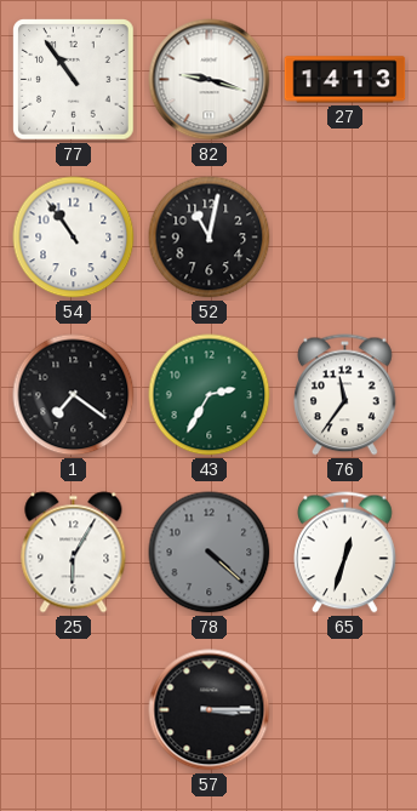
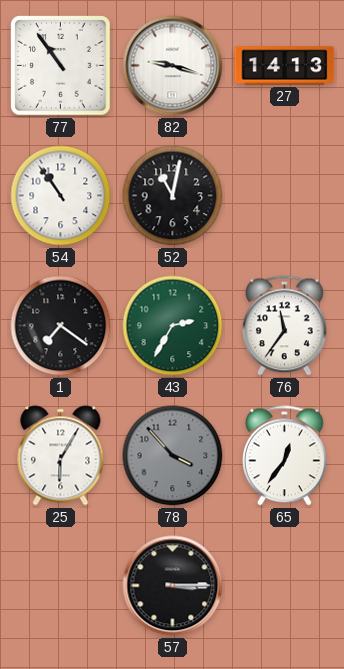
78: 4:22 -> 3:53
65: 12:33 -> 12:36
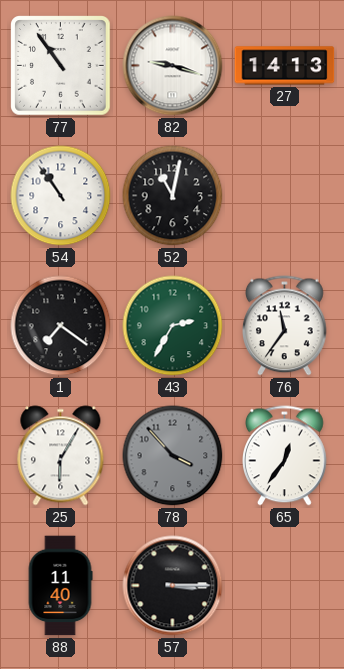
88: none -> 11:40
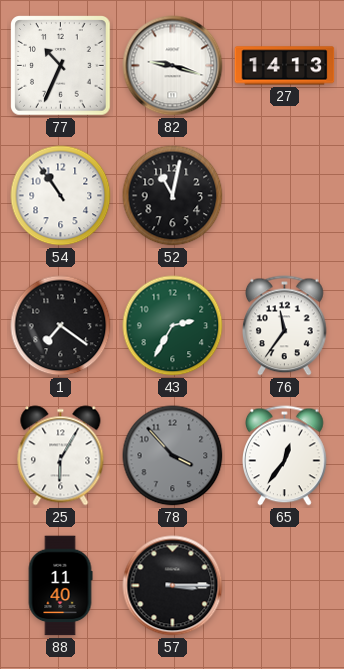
77: 10:54 -> 10:34
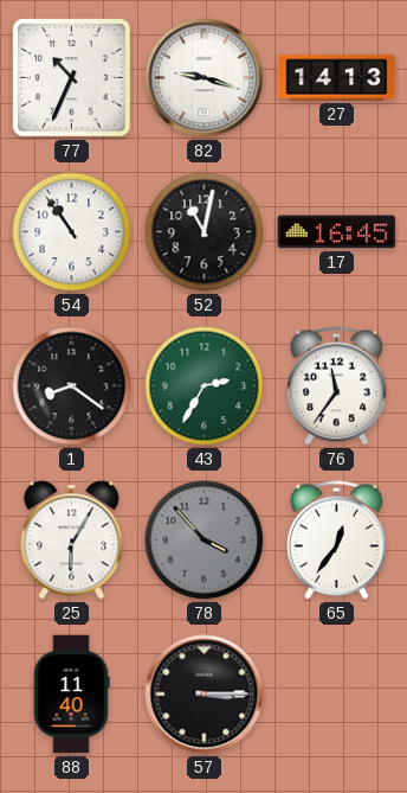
17: none -> 16:45
1: 7:21 -> 8:21
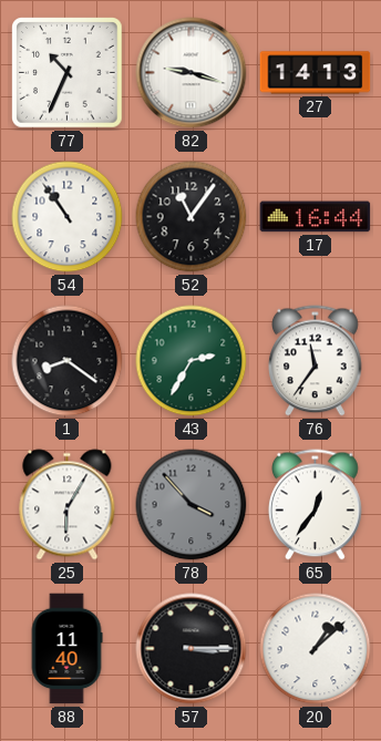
52: 11:02 -> 11:06
17: 16:45 -> 16:44
20: none -> 1:08
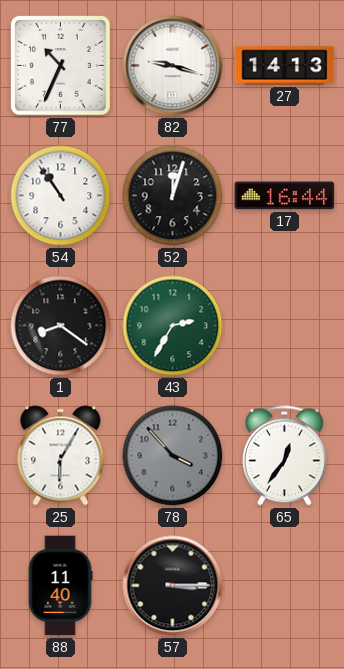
52: 11:06 -> 12:03
76: 11:36 -> none
20: 1:08 -> none
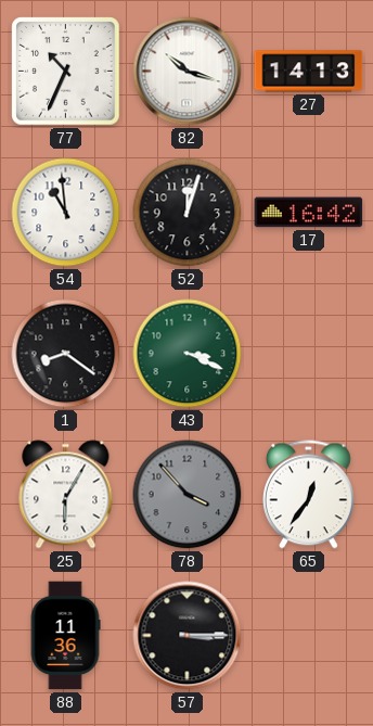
82: 9:18 -> 10:18
54: 10:54 -> 10:59
17: 16:44 -> 16:42
43: 2:35 -> 3:19
88: 11:40 -> 11:36
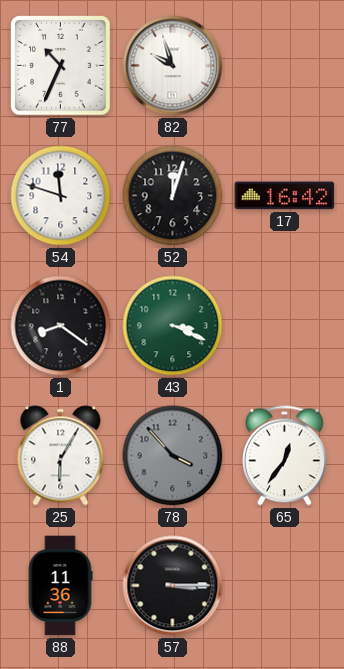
82: 10:18 -> 9:57
27: 14:13 -> none
54: 10:59 -> 11:48
